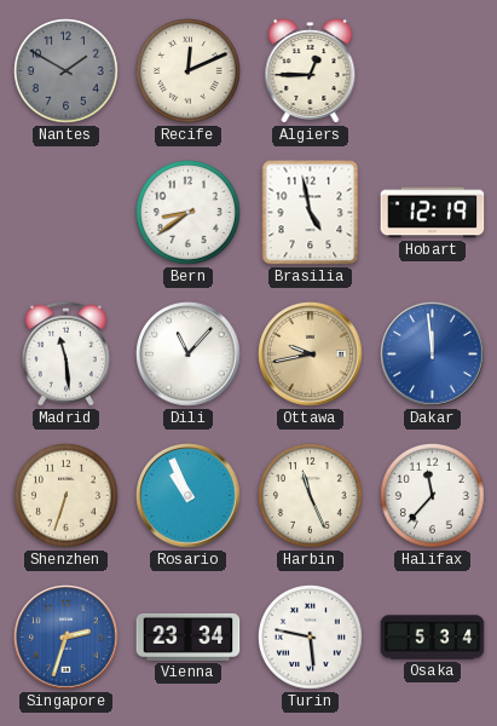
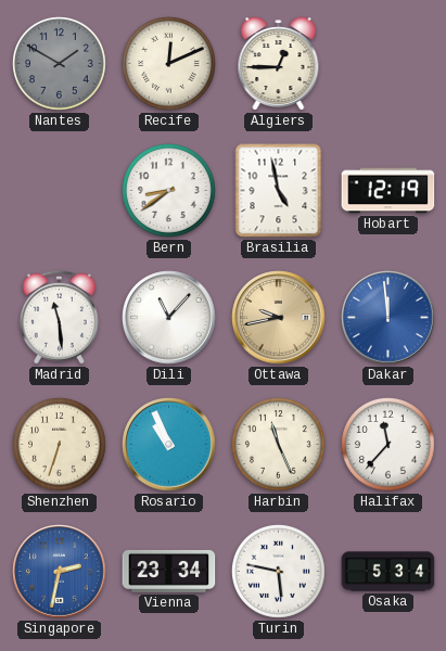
Singapore: 2:33 -> 2:32
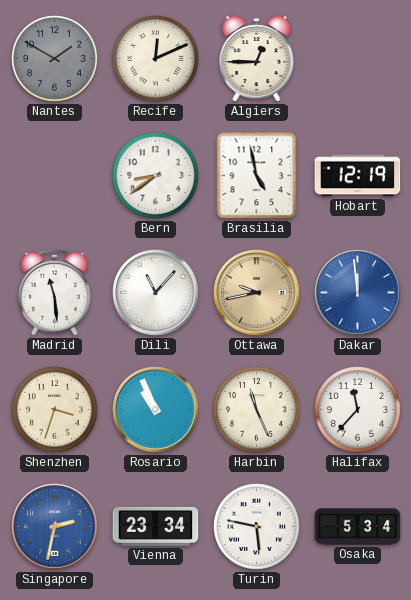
Shenzhen: 6:33 -> 3:33
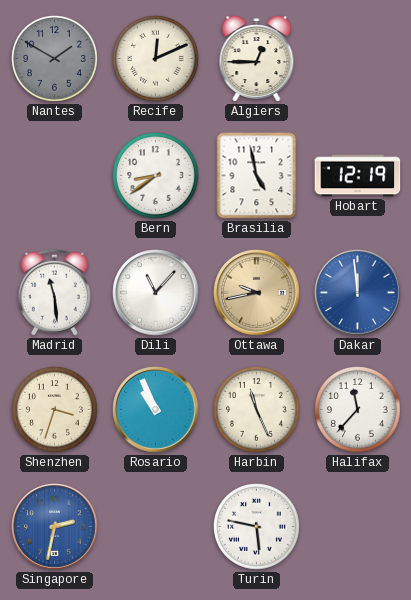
Vienna: 23:34 -> none
Osaka: 5:34 -> none
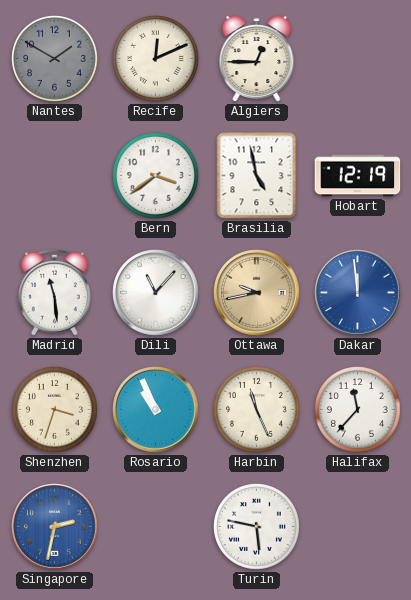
Bern: 8:39 -> 3:39
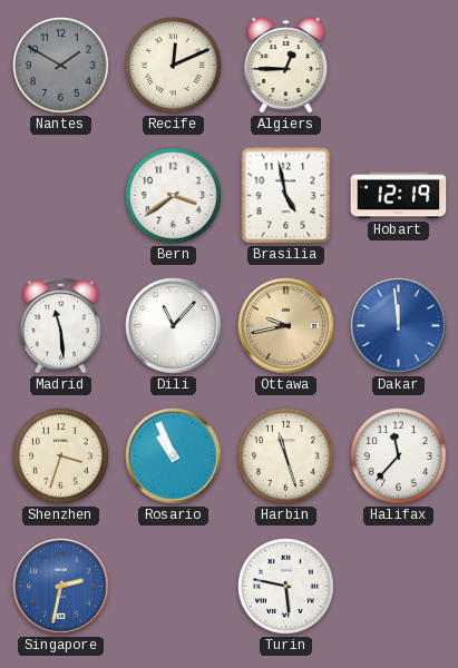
Harbin: 11:26 -> 11:27
